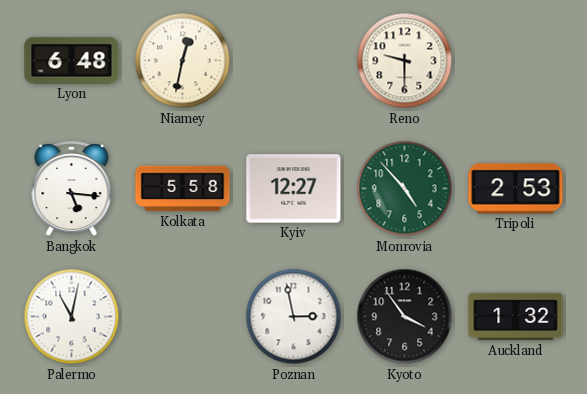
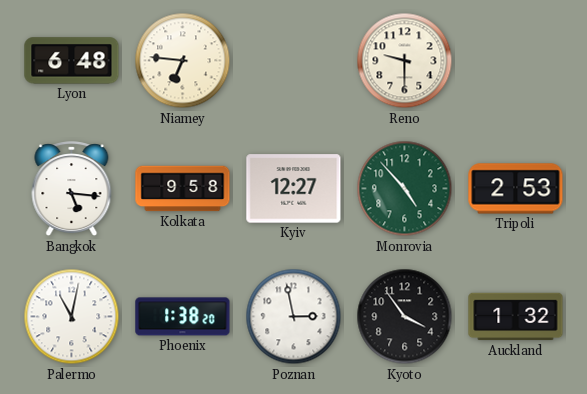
Niamey: 12:32 -> 6:46
Kolkata: 5:58 -> 9:58
Phoenix: none -> 1:38
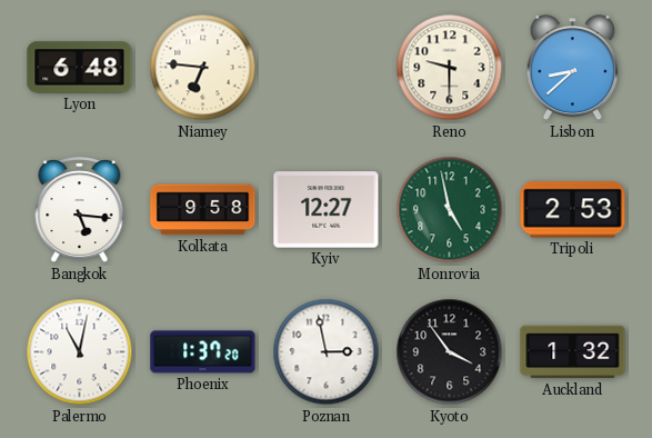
Lisbon: none -> 8:38
Monrovia: 4:53 -> 4:58
Phoenix: 1:38 -> 1:37
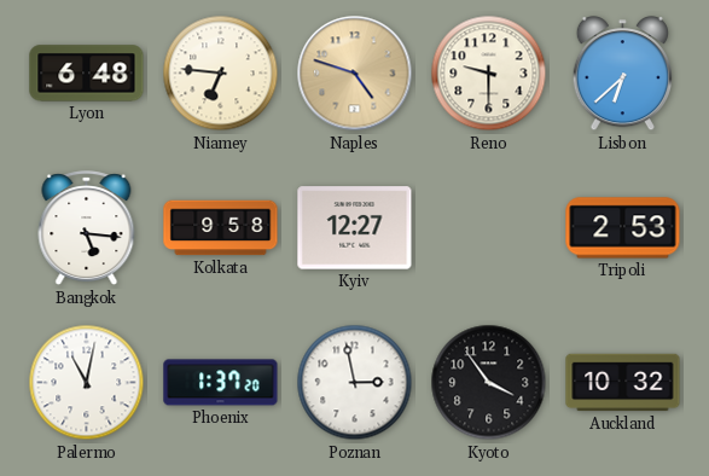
Naples: none -> 4:48
Lisbon: 8:38 -> 6:38
Monrovia: 4:58 -> none
Auckland: 1:32 -> 10:32
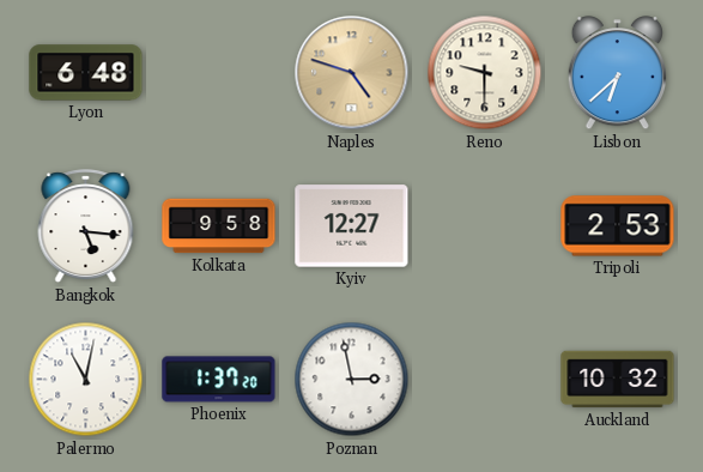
Niamey: 6:46 -> none
Kyoto: 3:54 -> none
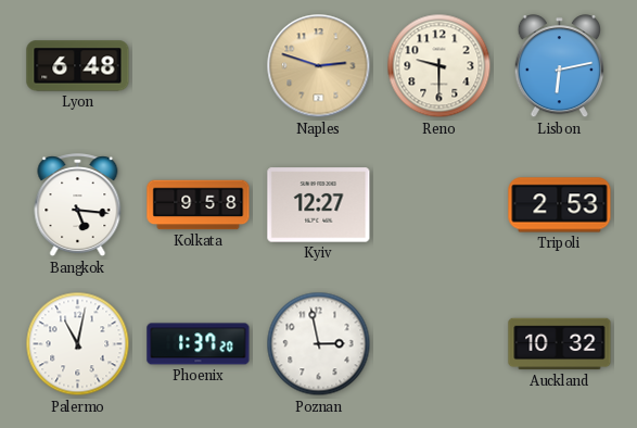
Naples: 4:48 -> 2:48
Lisbon: 6:38 -> 6:13
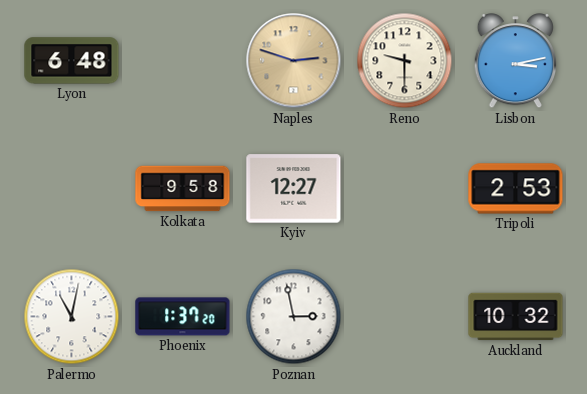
Lisbon: 6:13 -> 3:13
Bangkok: 5:16 -> none
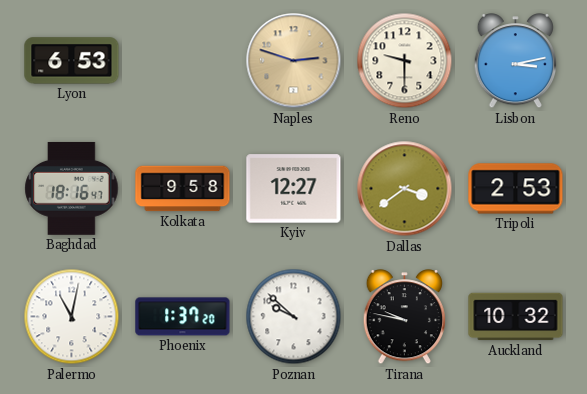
Lyon: 6:48 -> 6:53
Baghdad: none -> 18:16
Dallas: none -> 3:39
Poznan: 2:58 -> 9:52
Tirana: none -> 9:47
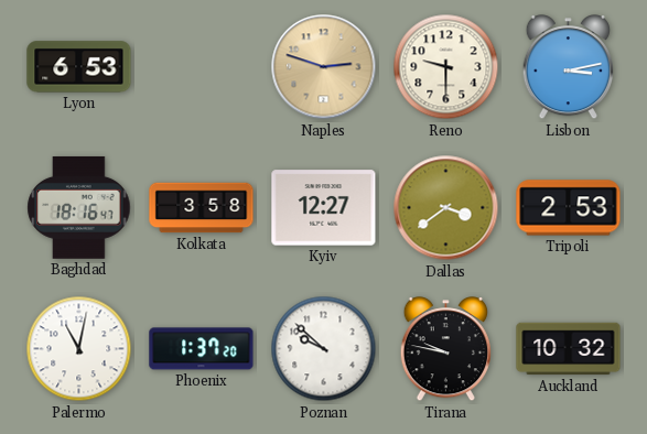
Kolkata: 9:58 -> 3:58
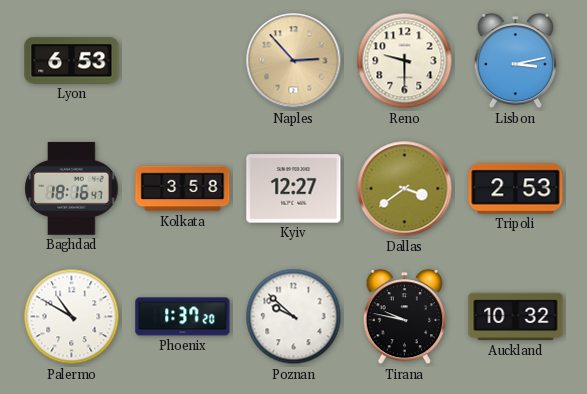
Naples: 2:48 -> 2:53
Palermo: 11:02 -> 10:50
